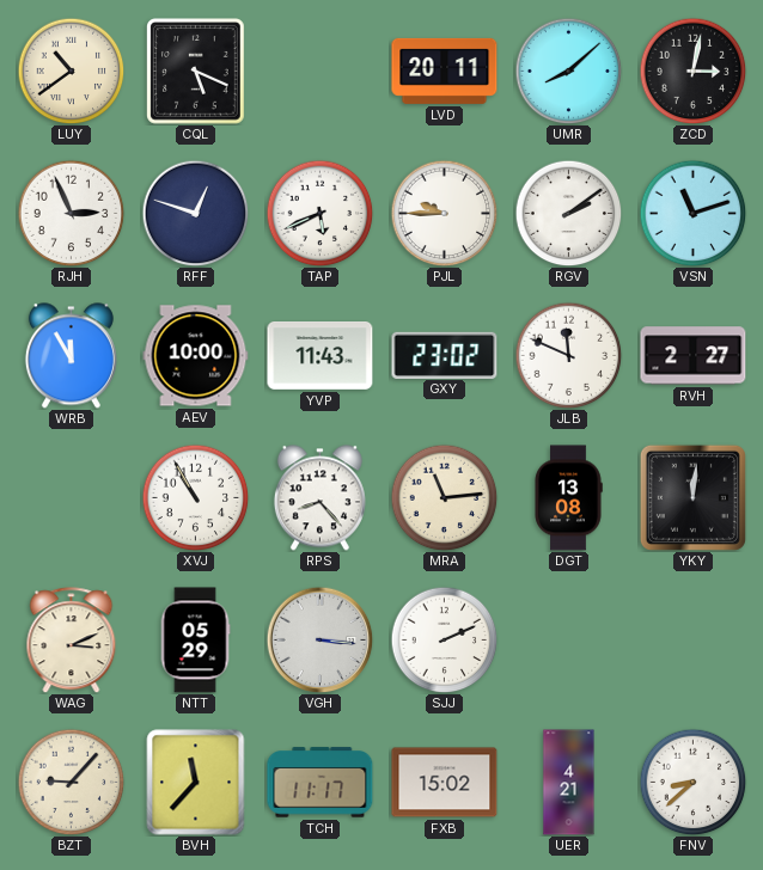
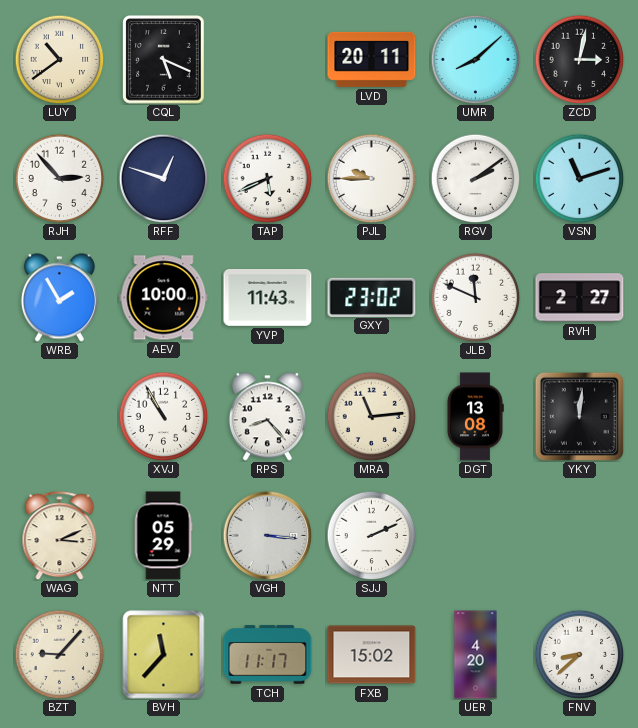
RJH: 2:56 -> 2:53
WRB: 11:55 -> 1:55
UER: 4:21 -> 4:20
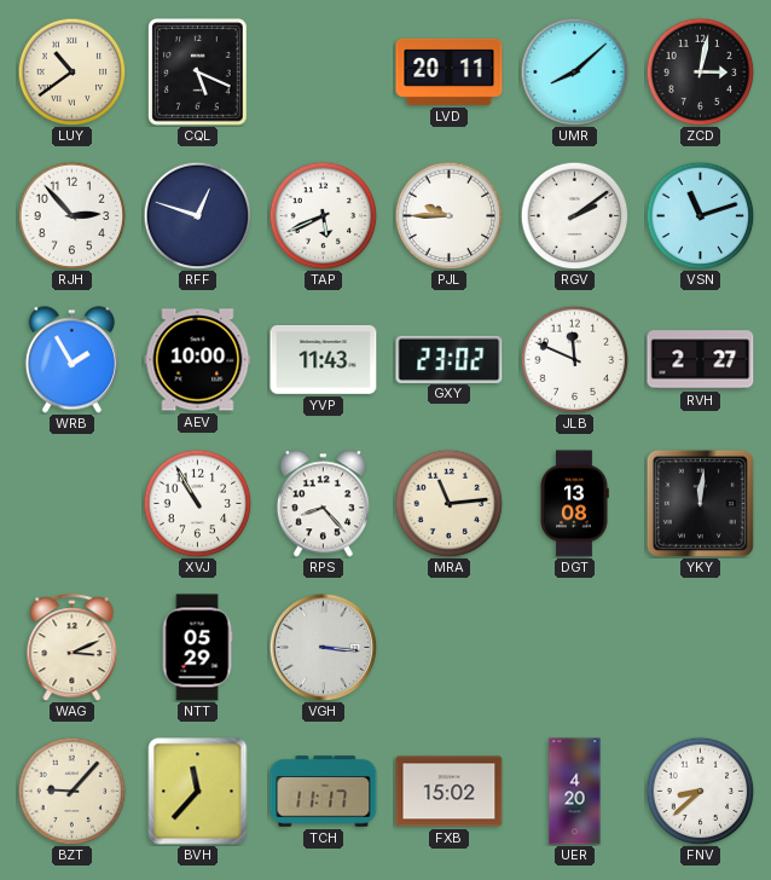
SJJ: 2:11 -> none
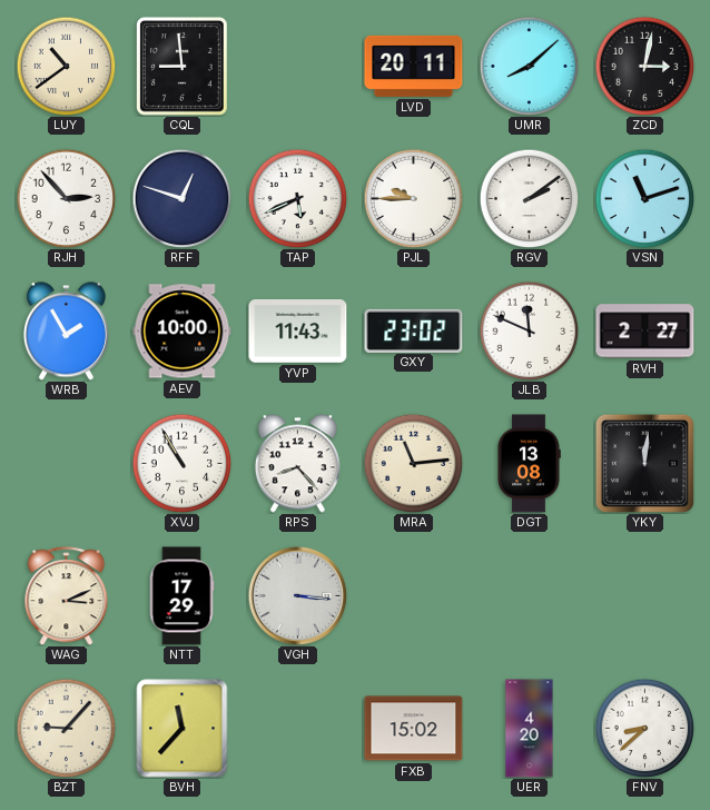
CQL: 5:19 -> 8:59
NTT: 05:29 -> 17:29
TCH: 11:17 -> none
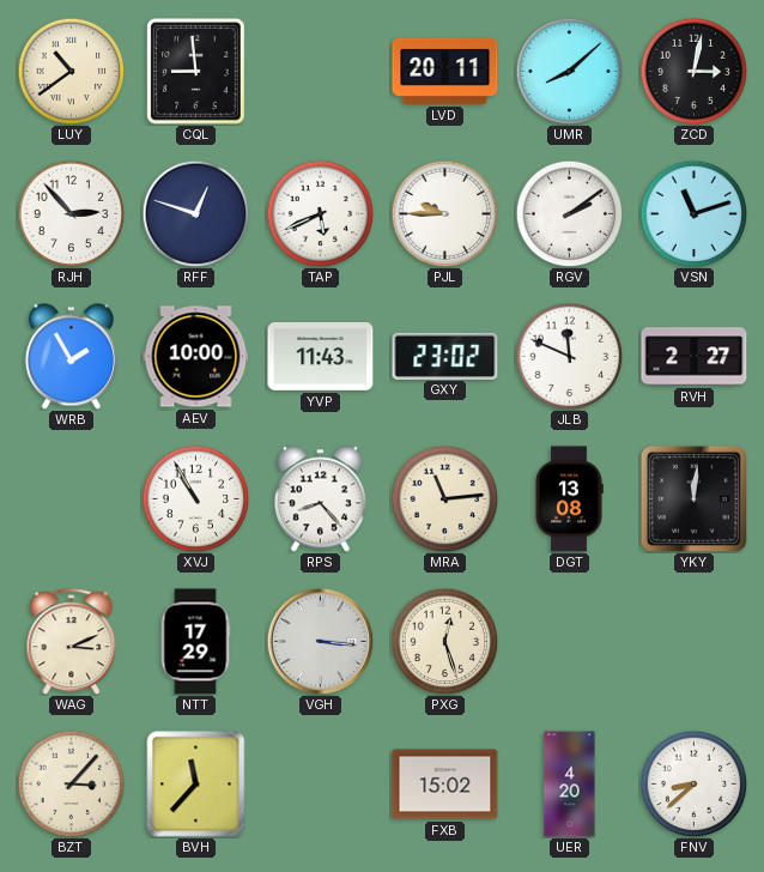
PXG: none -> 12:27
BZT: 9:07 -> 3:07
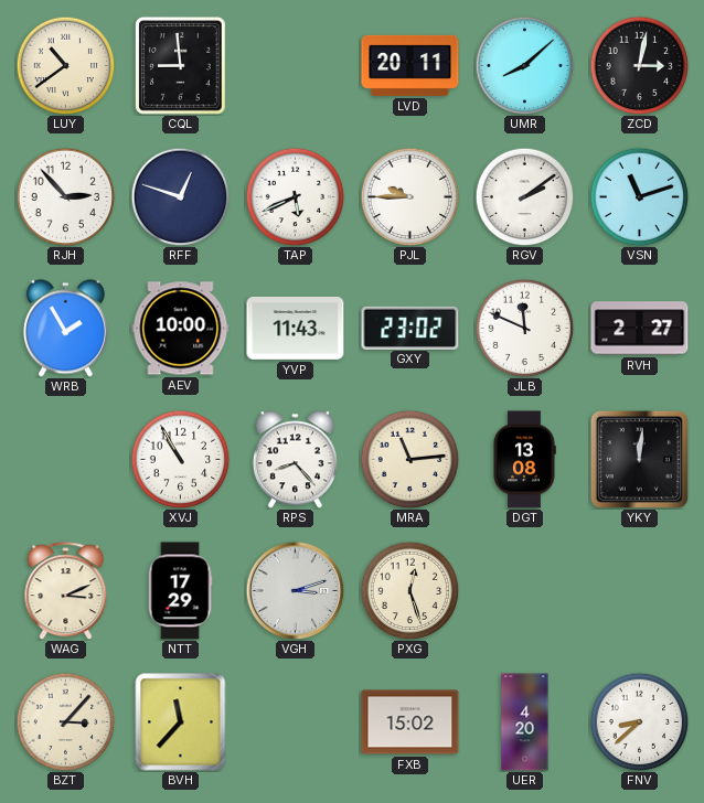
VGH: 3:16 -> 3:12
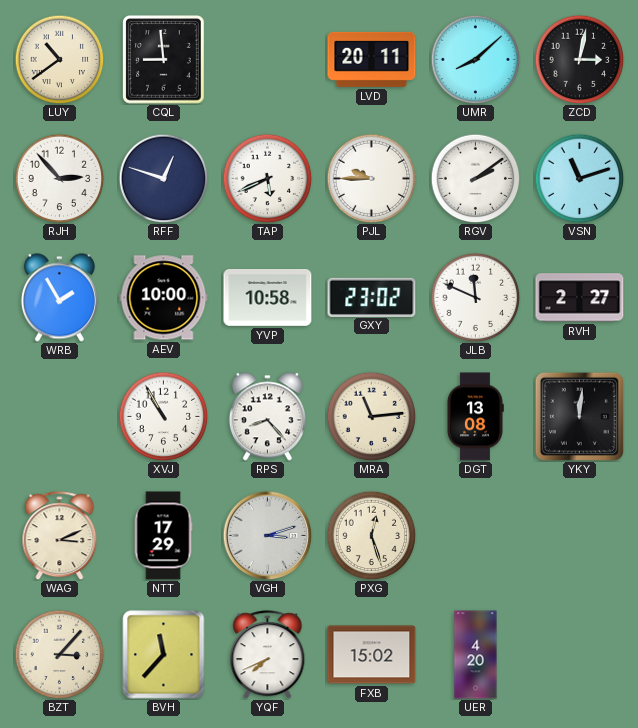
YVP: 11:43 -> 10:58
YQF: none -> 7:41
FNV: 8:38 -> none
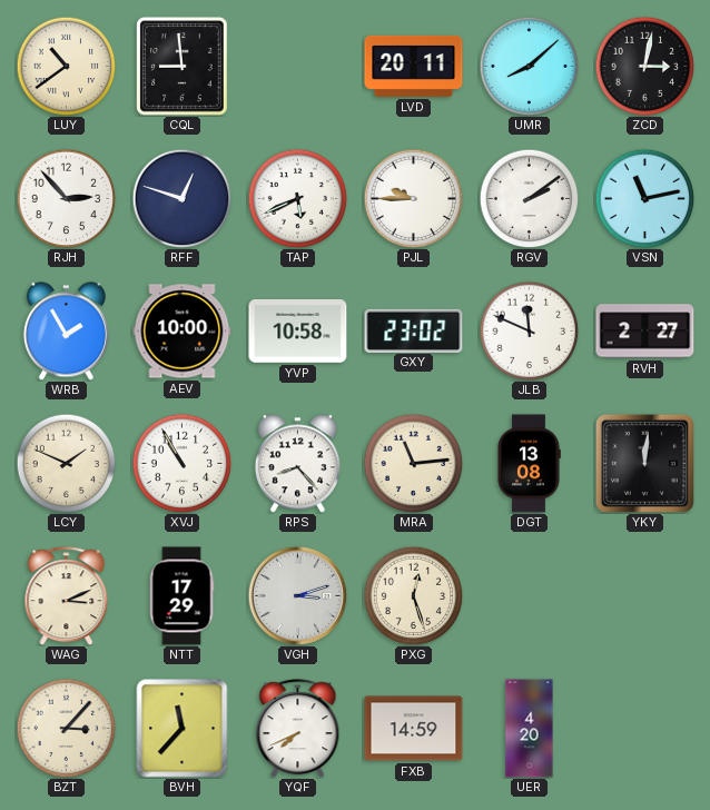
VSN: 11:12 -> 11:13
LCY: none -> 1:49
FXB: 15:02 -> 14:59
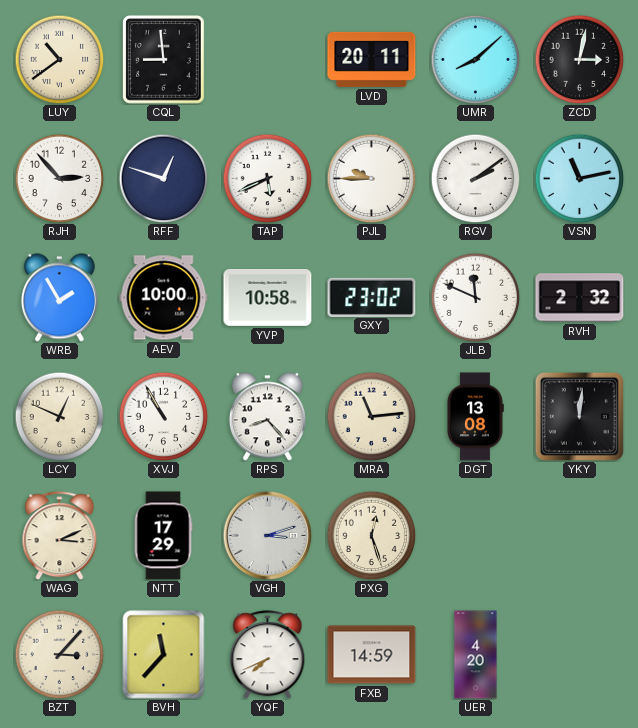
RVH: 2:27 -> 2:32
LCY: 1:49 -> 12:49
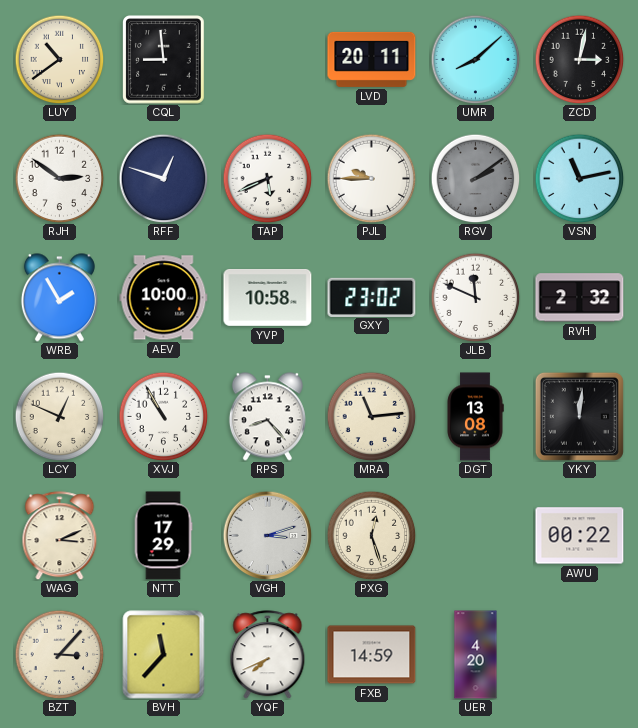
RJH: 2:53 -> 2:51
RGV dial: white -> grey
AWU: none -> 00:22
